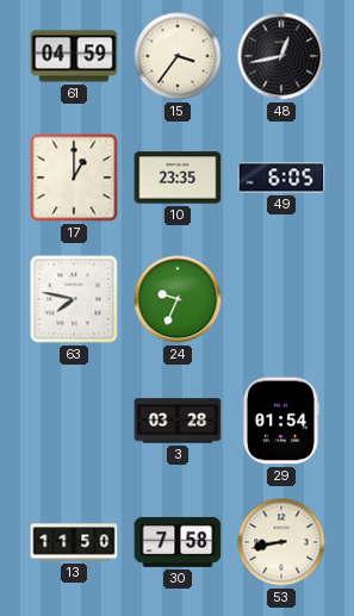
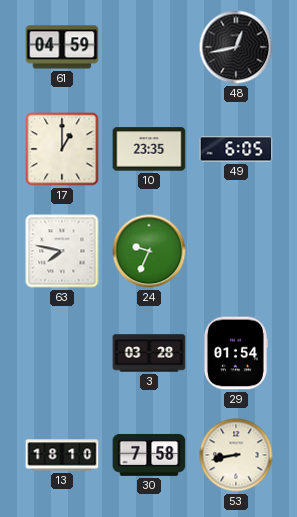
15: 3:36 -> none
13: 11:50 -> 18:10
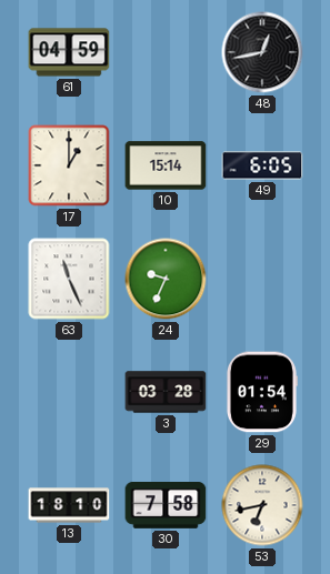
10: 23:35 -> 15:14
63: 7:47 -> 11:26
53: 8:43 -> 6:43
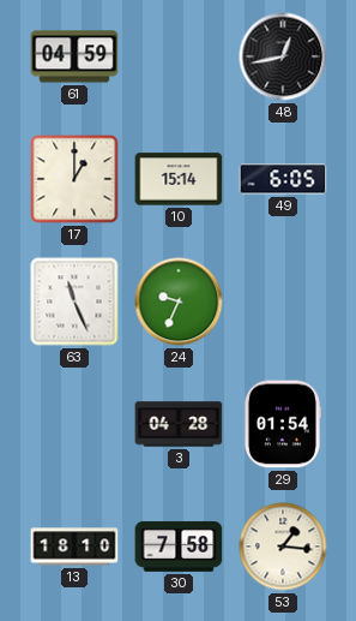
3: 03:28 -> 04:28
53: 6:43 -> 1:16
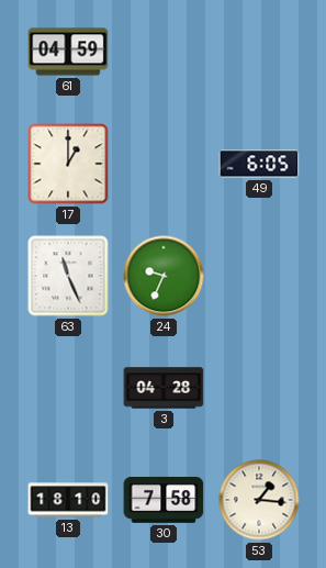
48: 12:43 -> none
10: 15:14 -> none
29: 01:54 -> none
